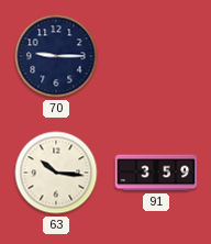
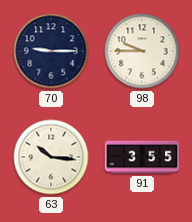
98: none -> 9:45
91: 3:59 -> 3:55
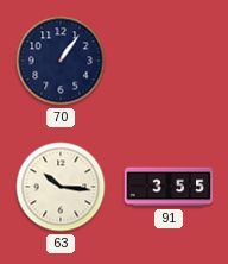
70: 9:15 -> 1:06
98: 9:45 -> none
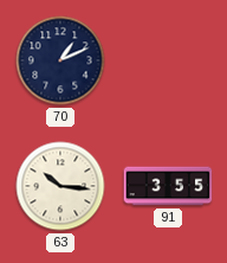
70: 1:06 -> 1:11
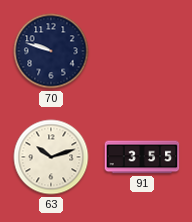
70: 1:11 -> 9:48
63: 10:16 -> 10:12
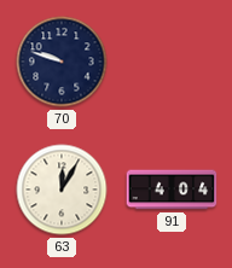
63: 10:12 -> 12:05
91: 3:55 -> 4:04
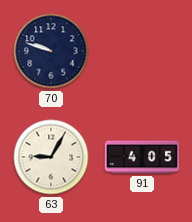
63: 12:05 -> 9:05
91: 4:04 -> 4:05
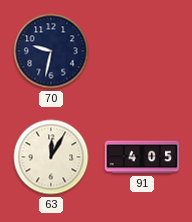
70: 9:48 -> 9:32
63: 9:05 -> 12:05
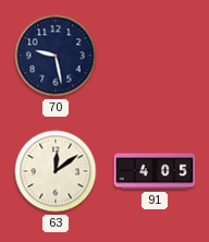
70: 9:32 -> 9:28
63: 12:05 -> 12:09
